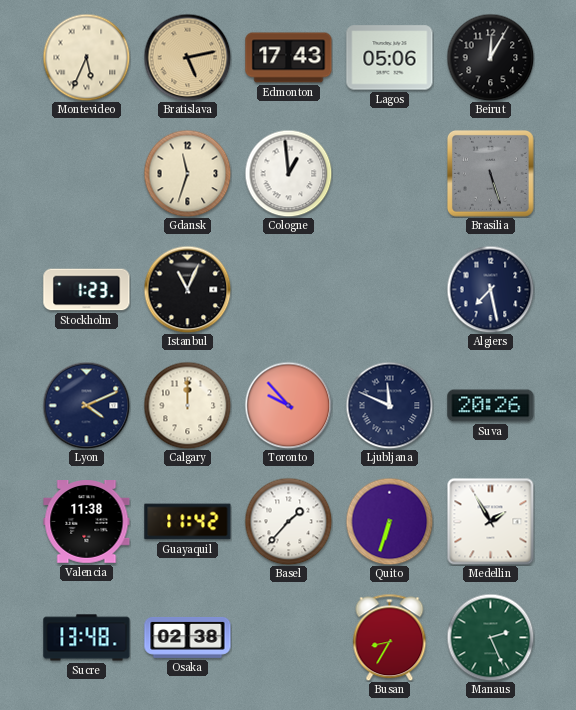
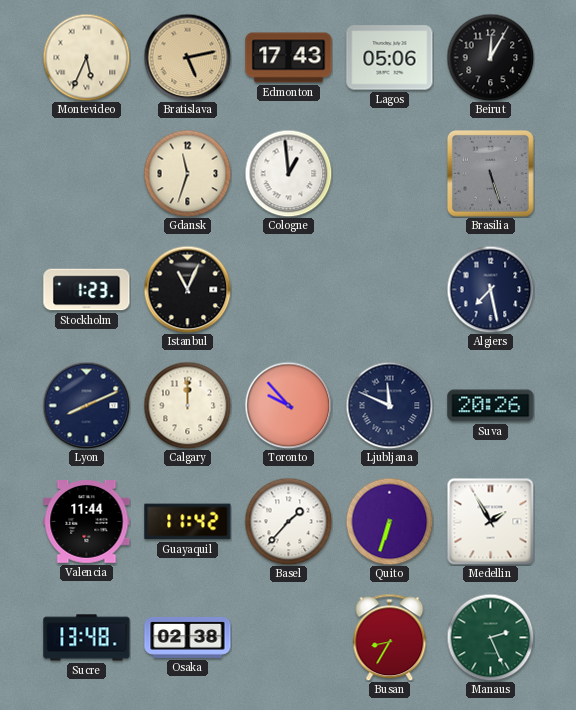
Lyon: 4:11 -> 8:11
Valencia: 11:38 -> 11:44
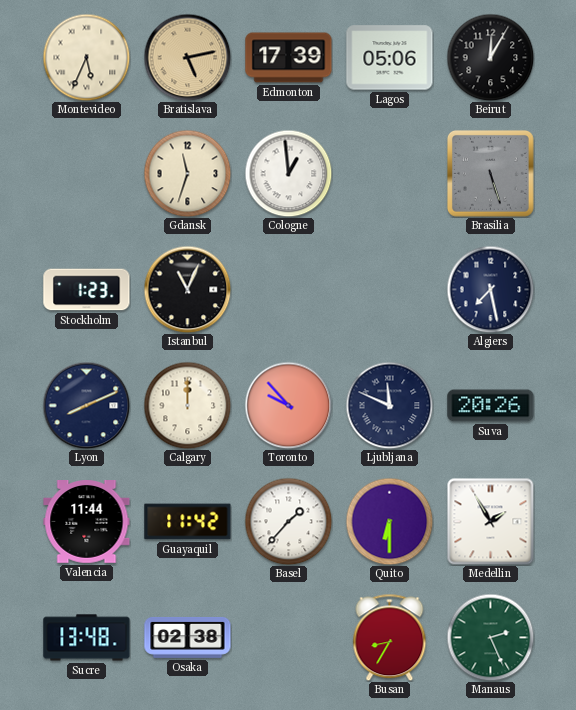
Edmonton: 17:43 -> 17:39
Quito: 6:33 -> 6:30
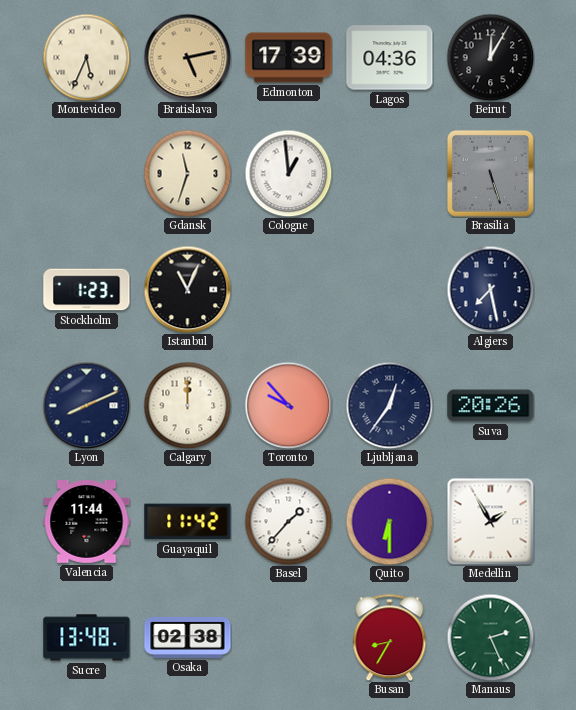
Lagos: 05:06 -> 04:36
Ljubljana: 11:49 -> 12:36
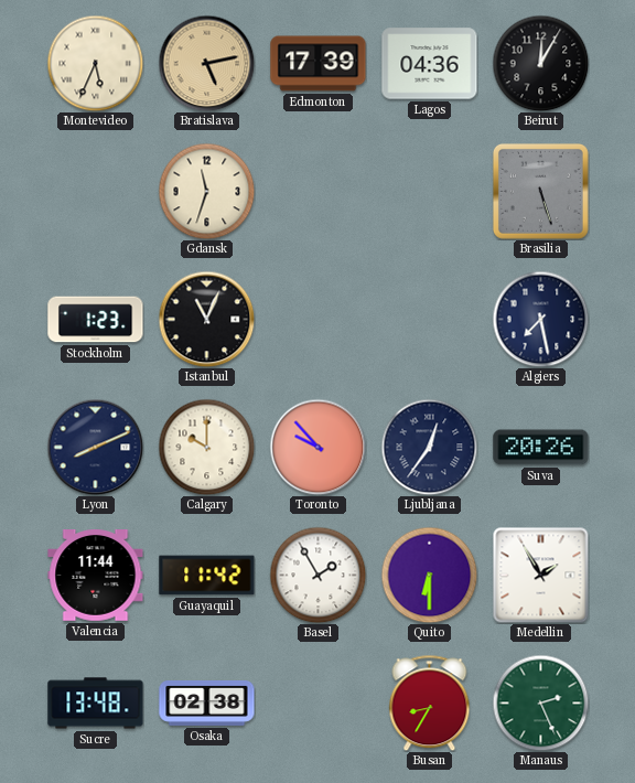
Cologne: 12:59 -> none
Calgary: 12:00 -> 10:00
Basel: 1:37 -> 1:55
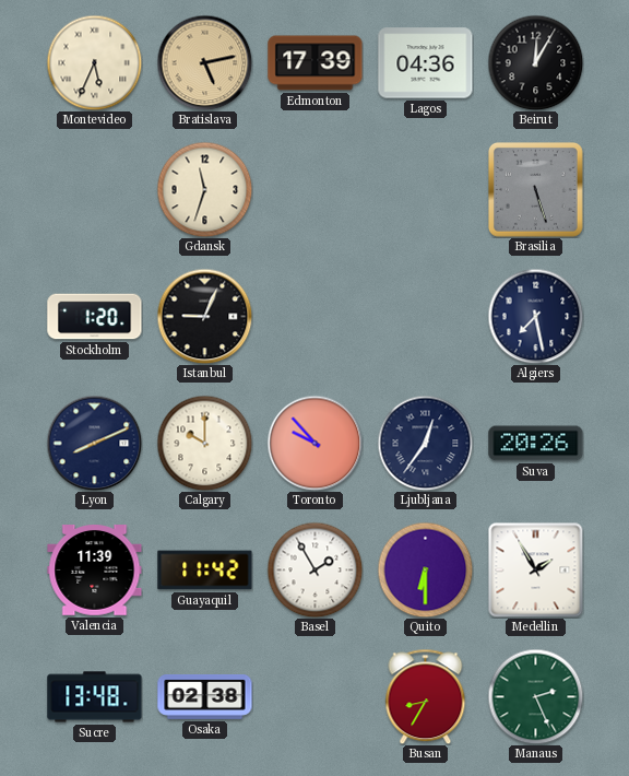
Stockholm: 1:23 -> 1:20
Istanbul: 11:04 -> 9:04
Valencia: 11:44 -> 11:39
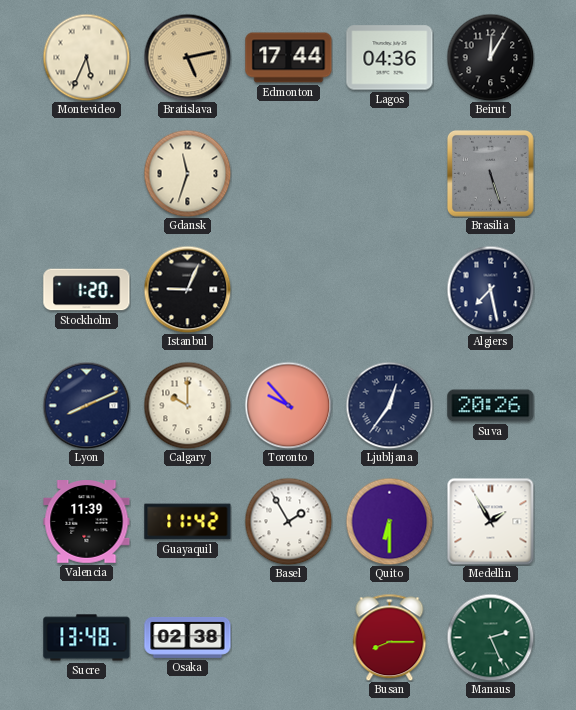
Edmonton: 17:39 -> 17:44
Busan: 8:35 -> 8:15
